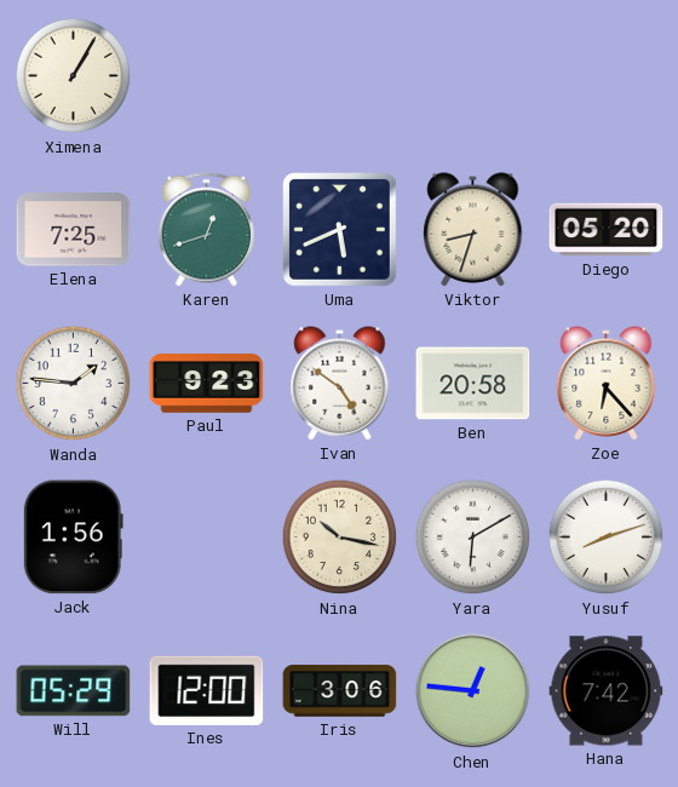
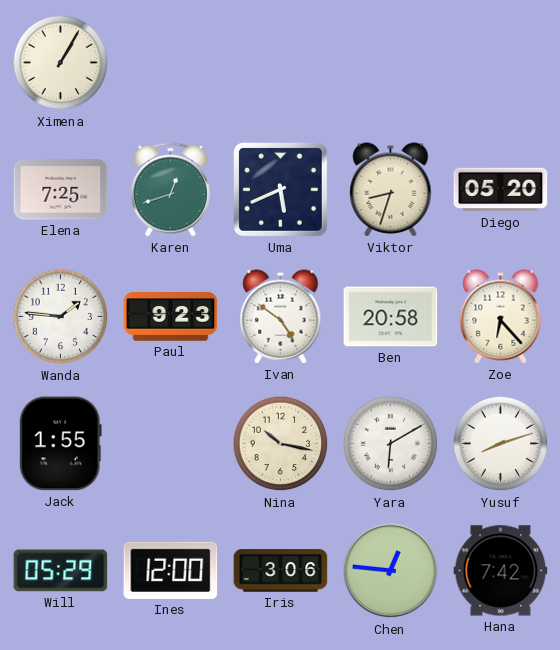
Jack: 1:56 -> 1:55
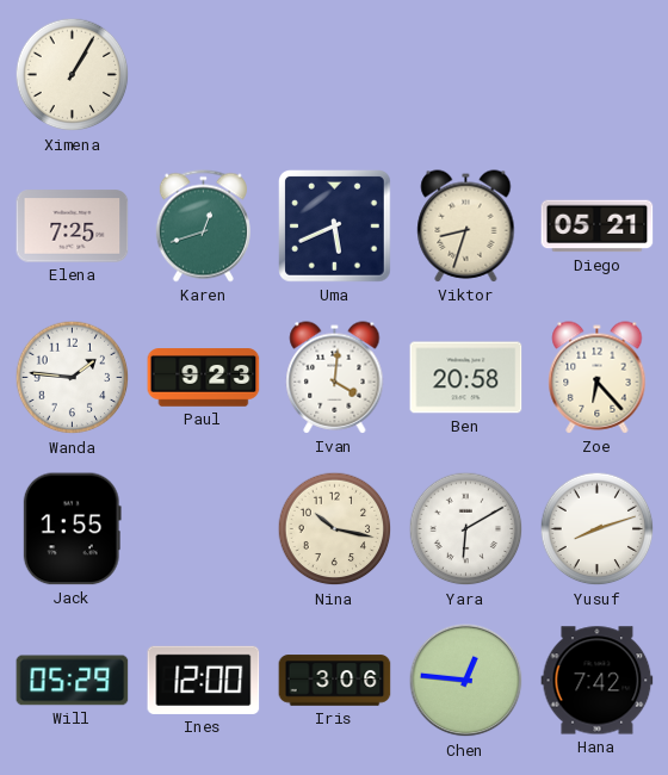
Diego: 05:20 -> 05:21
Ivan: 4:51 -> 4:01
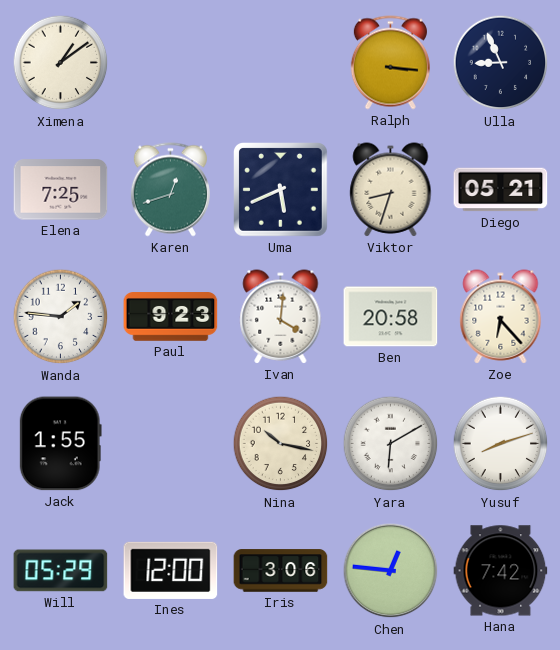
Ximena: 1:05 -> 1:09
Ralph: none -> 3:16
Ulla: none -> 8:56
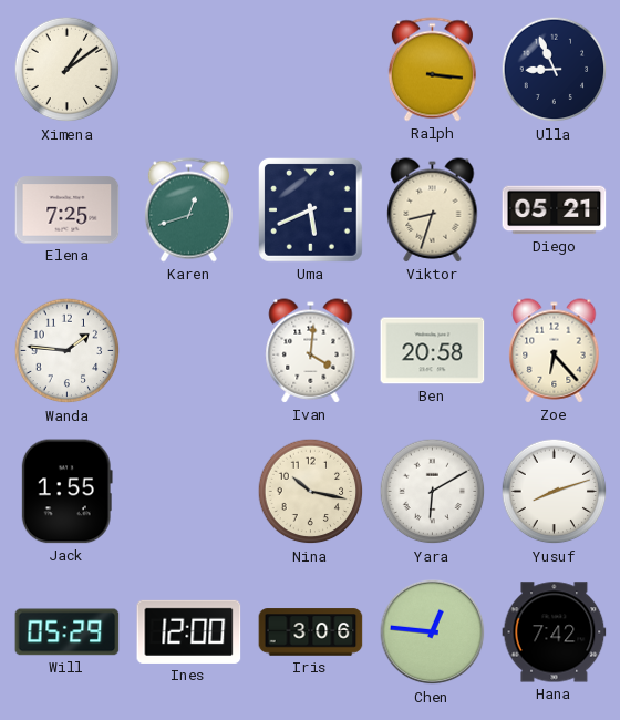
Paul: 9:23 -> none
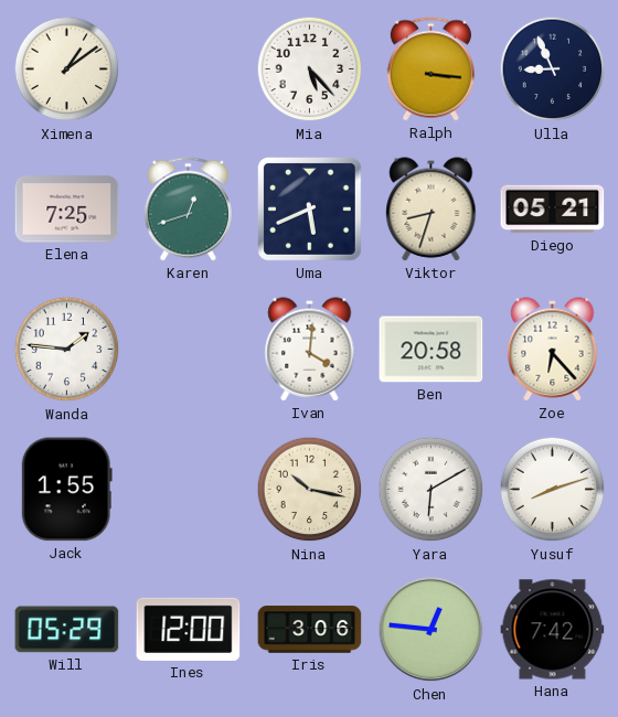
Mia: none -> 5:23
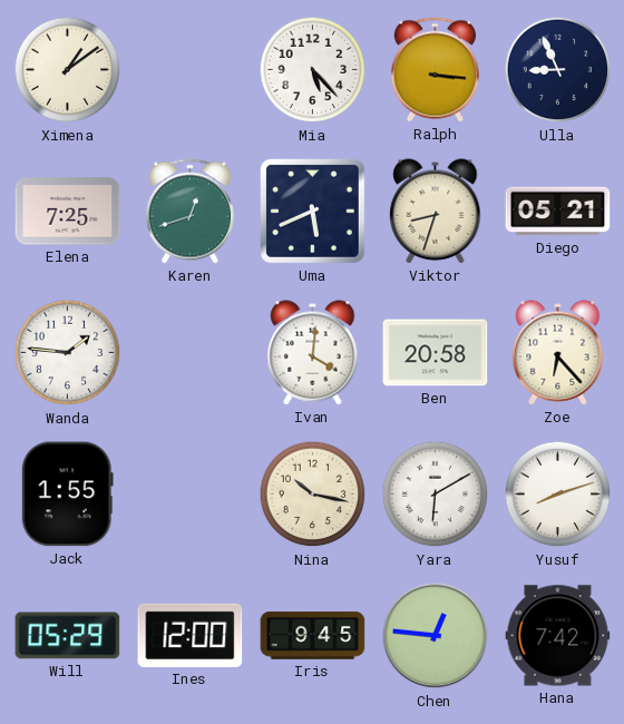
Iris: 3:06 -> 9:45
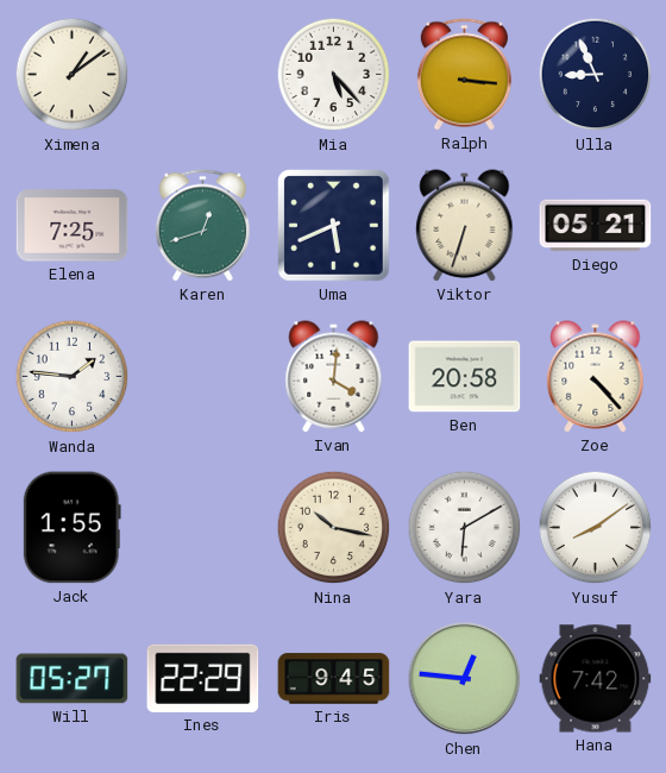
Viktor: 8:33 -> 6:33
Zoe: 6:23 -> 4:23
Yusuf: 8:12 -> 8:09
Will: 05:29 -> 05:27
Ines: 12:00 -> 22:29
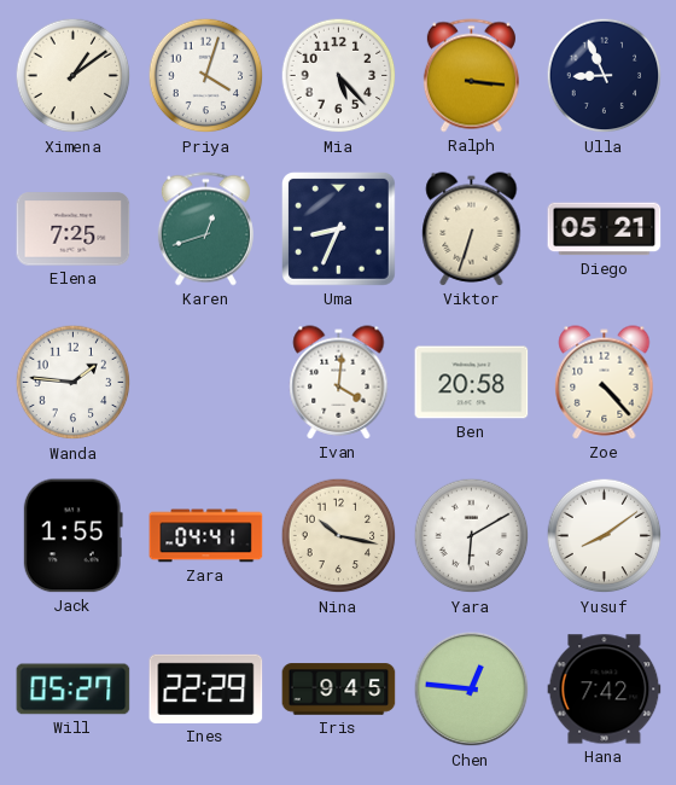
Priya: none -> 4:03
Uma: 5:41 -> 8:34
Zara: none -> 04:41
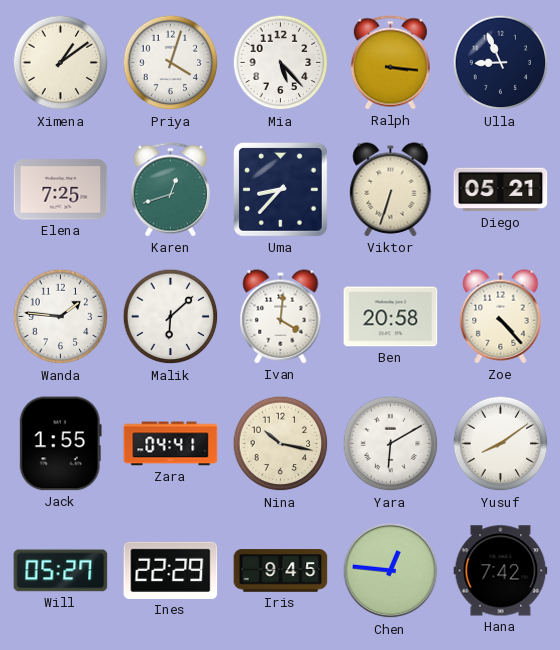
Uma: 8:34 -> 8:37
Malik: none -> 6:08
